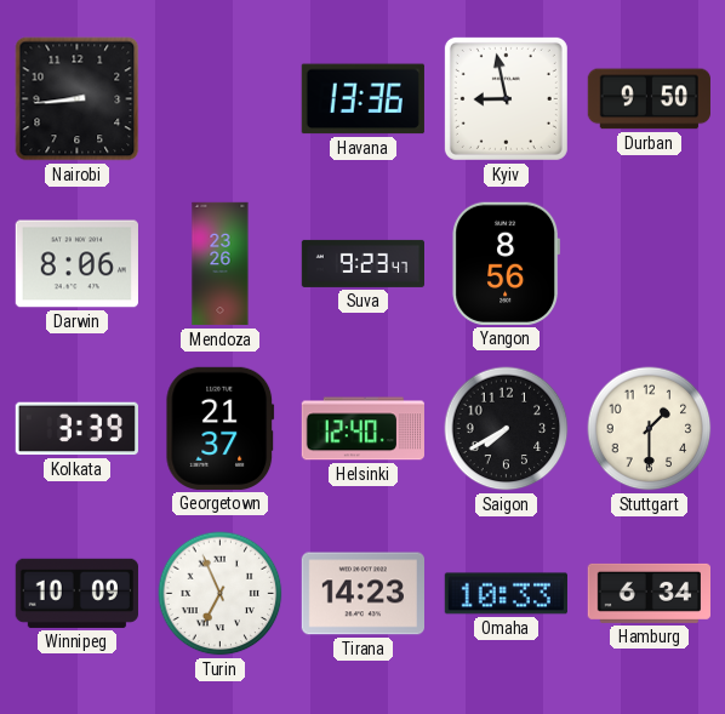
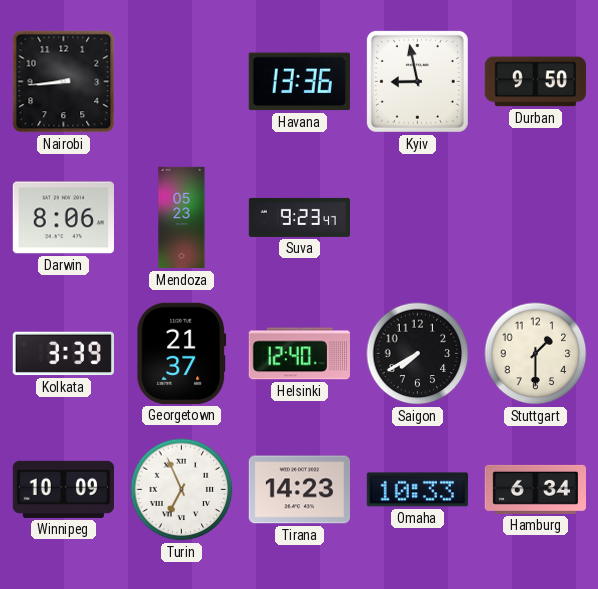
Mendoza: 23:26 -> 05:23
Yangon: 8:56 -> none
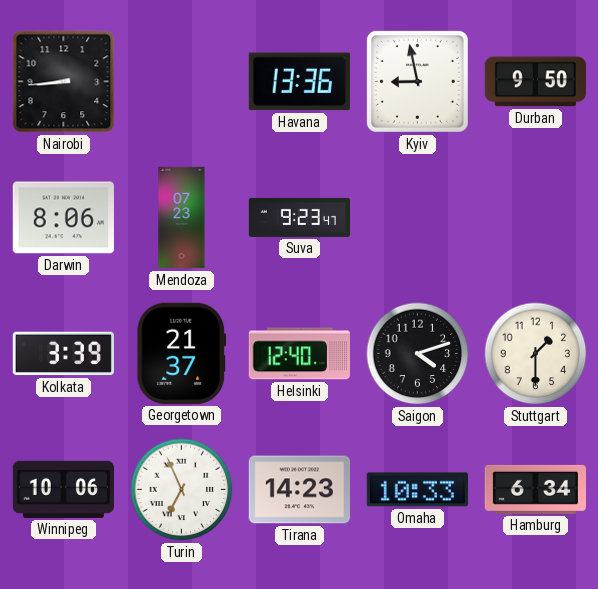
Mendoza: 05:23 -> 07:23
Saigon: 7:40 -> 4:12
Winnipeg: 10:09 -> 10:06
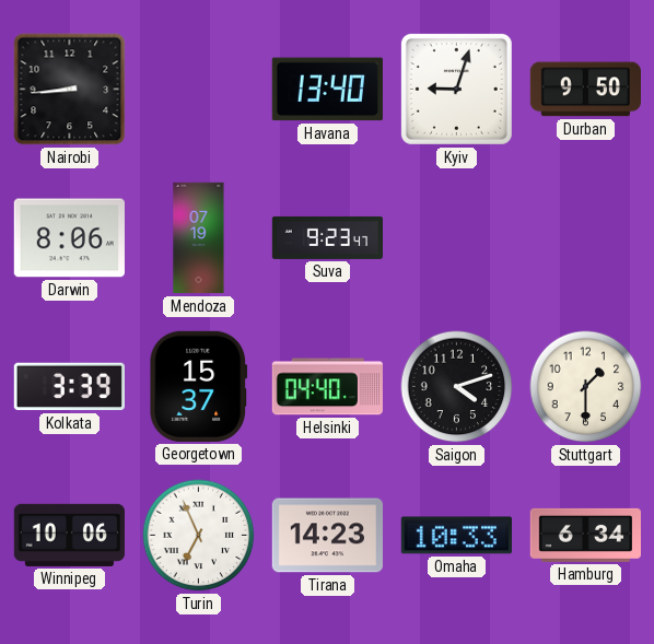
Havana: 13:36 -> 13:40
Kyiv: 8:58 -> 9:03
Mendoza: 07:23 -> 07:19
Georgetown: 21:37 -> 15:37
Helsinki: 12:40 -> 04:40
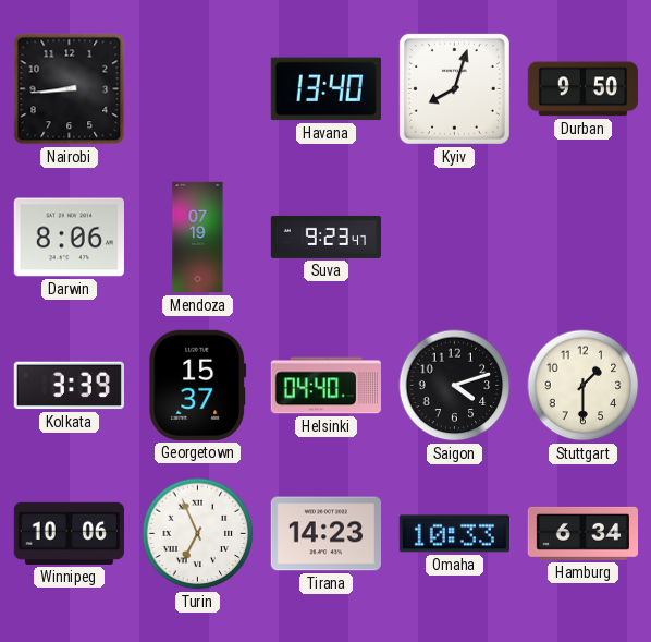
Kyiv: 9:03 -> 8:03
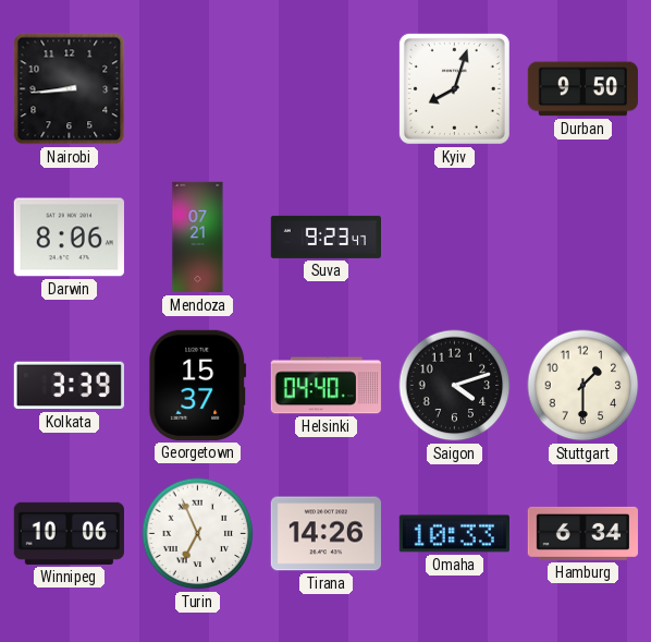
Havana: 13:40 -> none
Mendoza: 07:19 -> 07:21
Tirana: 14:23 -> 14:26
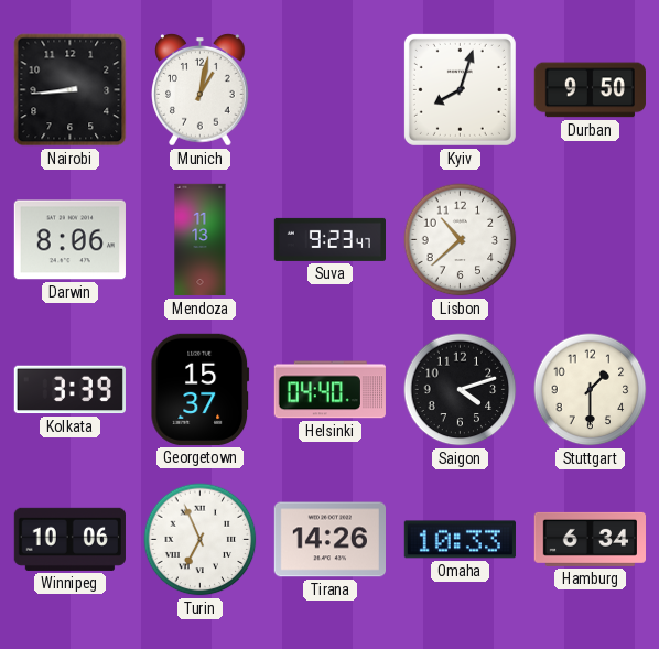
Munich: none -> 1:02
Mendoza: 07:21 -> 11:13
Lisbon: none -> 10:38
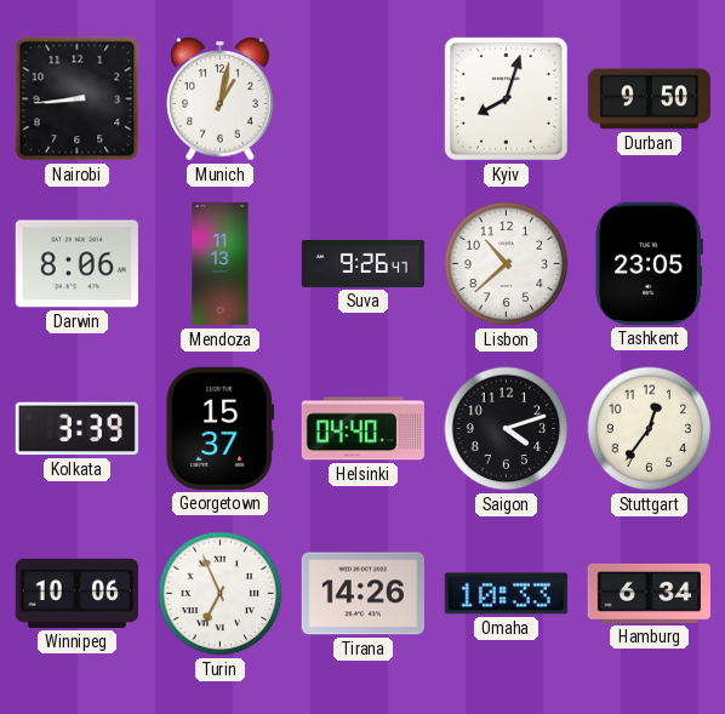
Suva: 9:23 -> 9:26
Tashkent: none -> 23:05
Stuttgart: 1:30 -> 12:36
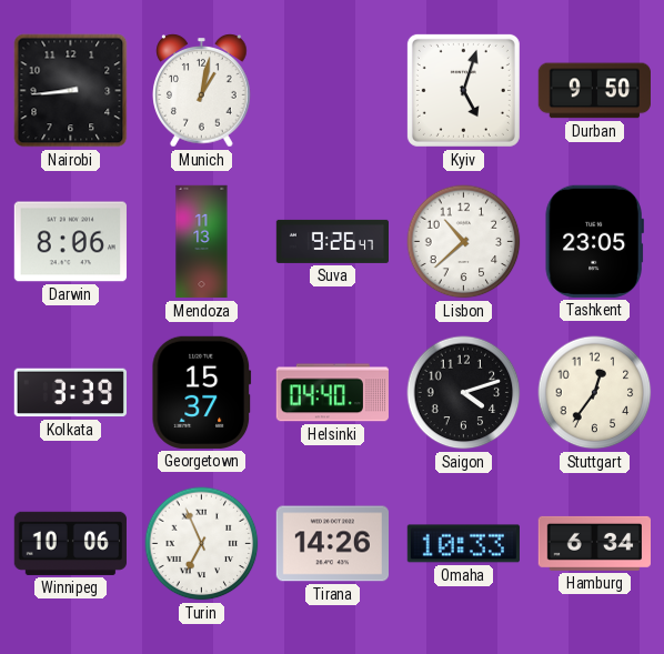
Kyiv: 8:03 -> 5:03
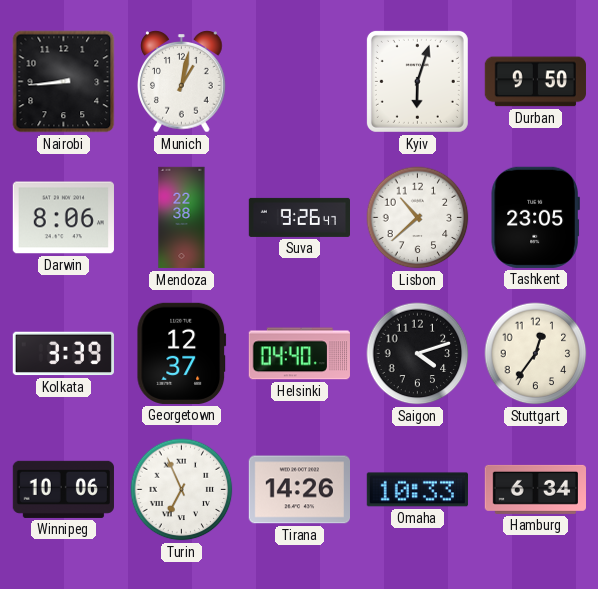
Kyiv: 5:03 -> 6:03
Mendoza: 11:13 -> 22:38
Georgetown: 15:37 -> 12:37
